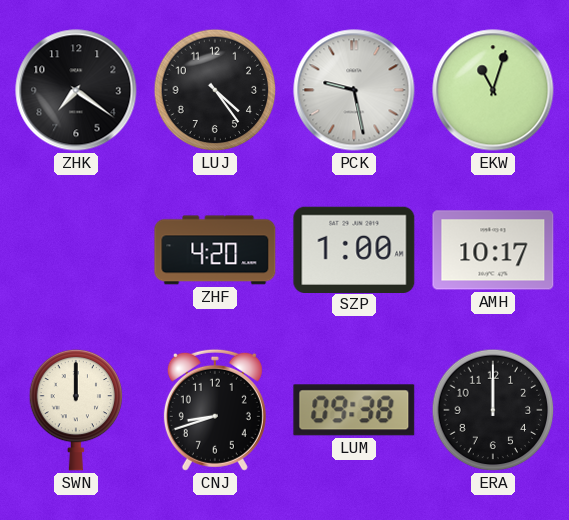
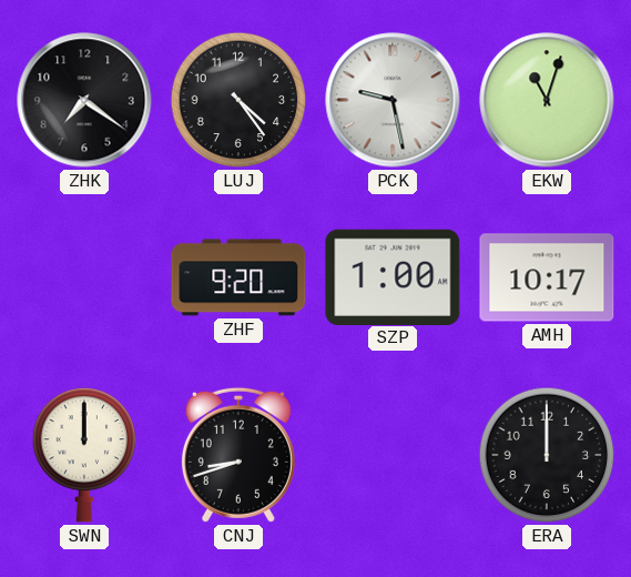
ZHF: 4:20 -> 9:20
LUM: 09:38 -> none
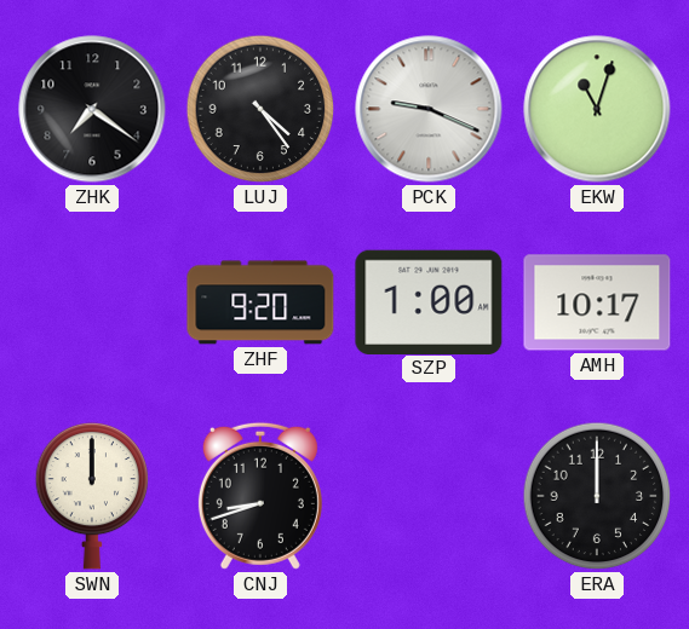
PCK: 9:28 -> 9:19
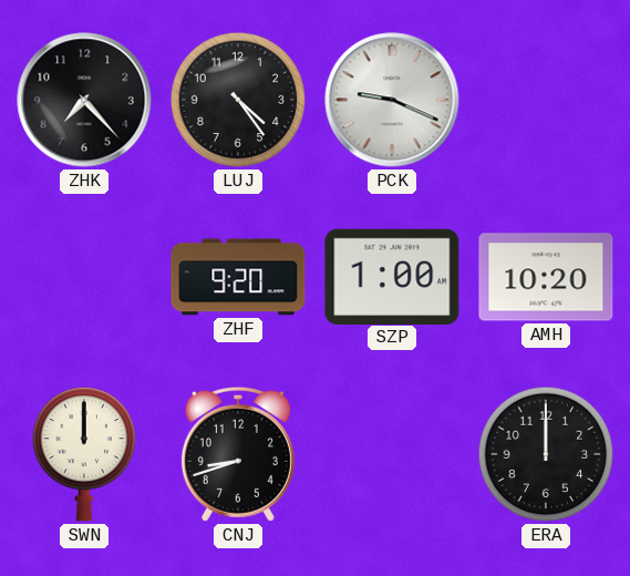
ZHK: 7:21 -> 7:23
EKW: 11:03 -> none
AMH: 10:17 -> 10:20
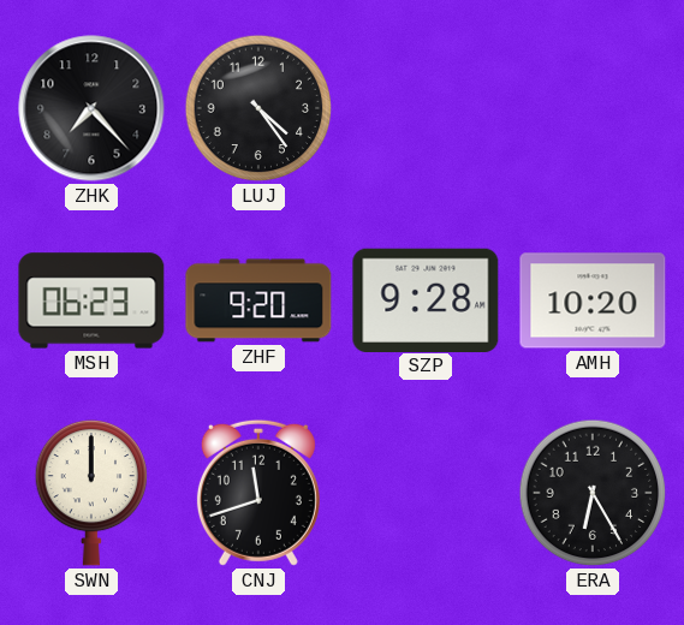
PCK: 9:19 -> none
MSH: none -> 06:23
SZP: 1:00 -> 9:28
CNJ: 8:42 -> 11:42
ERA: 12:00 -> 6:25
